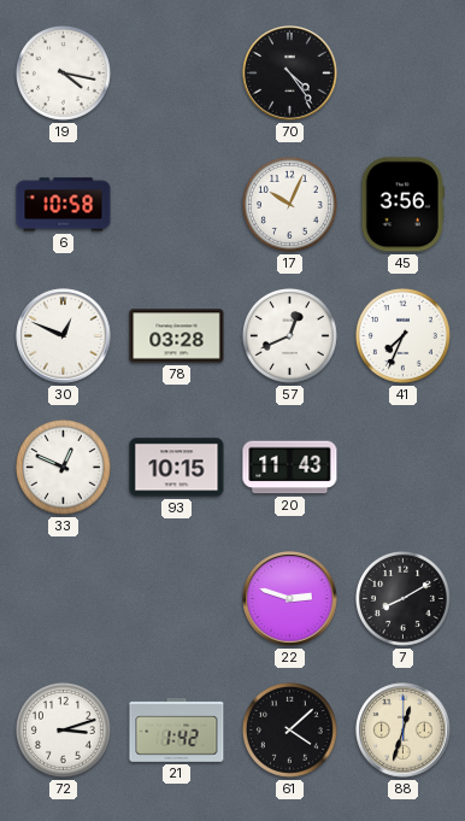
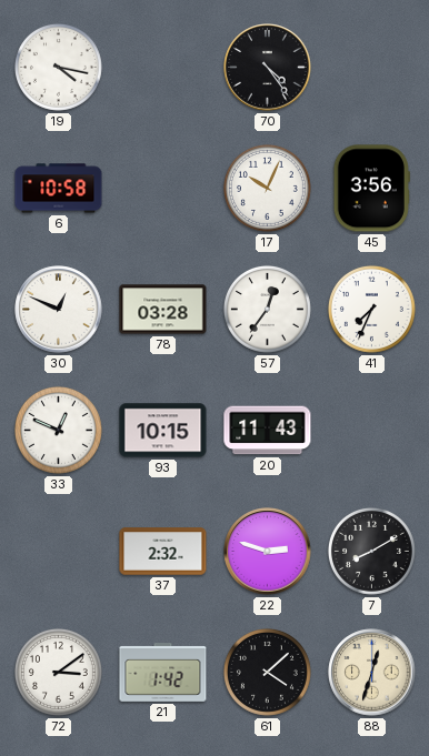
57: 12:41 -> 12:36
37: none -> 2:32
72: 3:12 -> 3:09
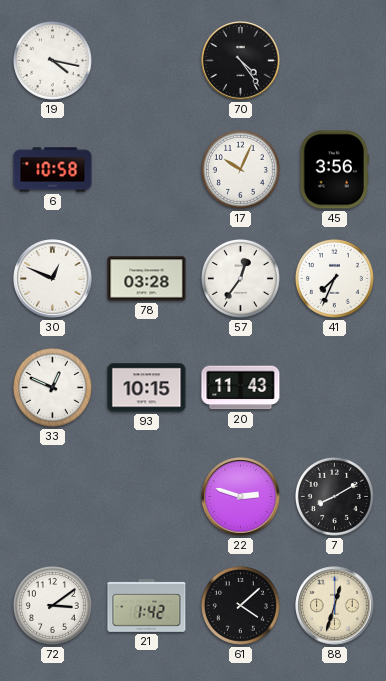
37: 2:32 -> none
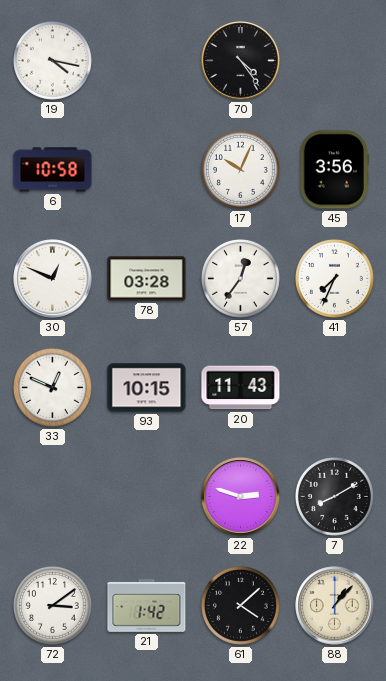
88: 12:33 -> 1:07
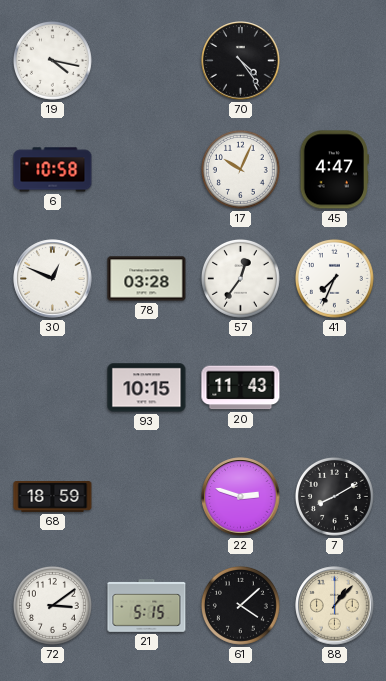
45: 3:56 -> 4:47
33: 12:49 -> none
68: none -> 18:59
21: 1:42 -> 5:15
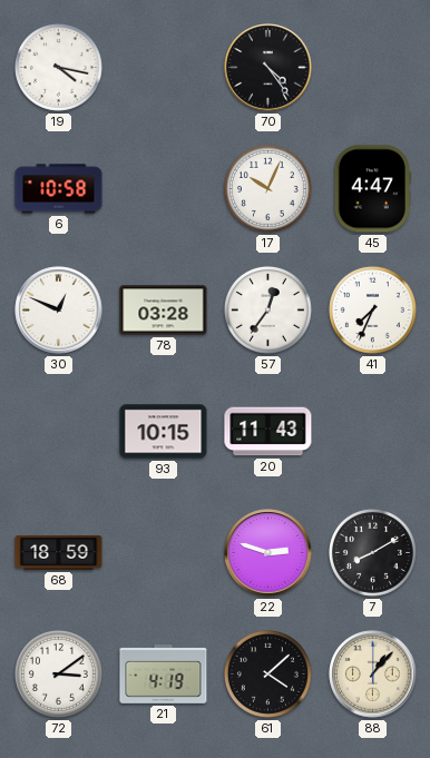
21: 5:15 -> 4:19
